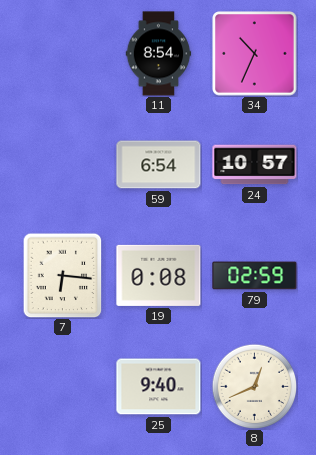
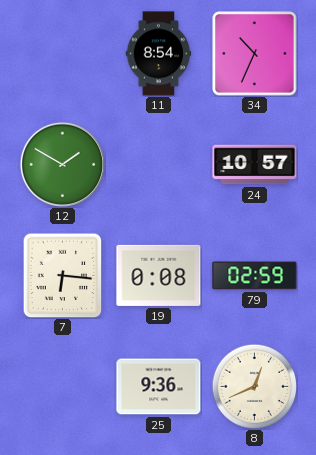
12: none -> 1:50
59: 6:54 -> none
25: 9:40 -> 9:36
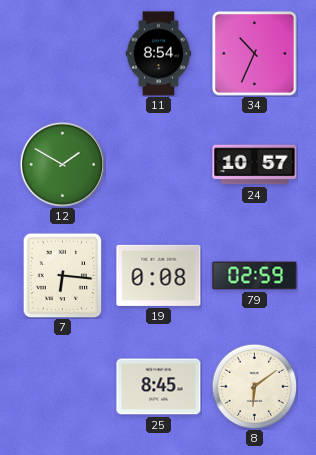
25: 9:36 -> 8:45
8: 12:41 -> 6:09
